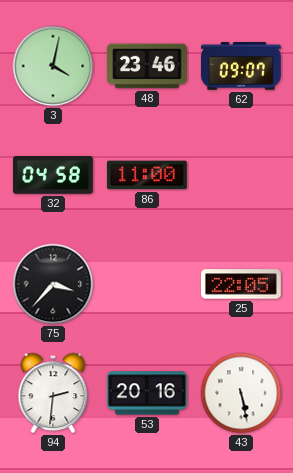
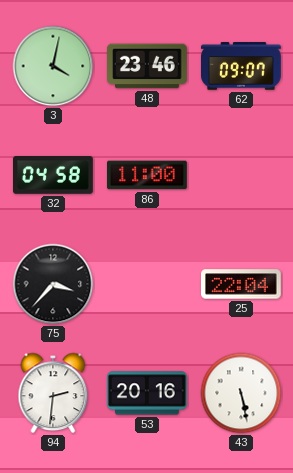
25: 22:05 -> 22:04
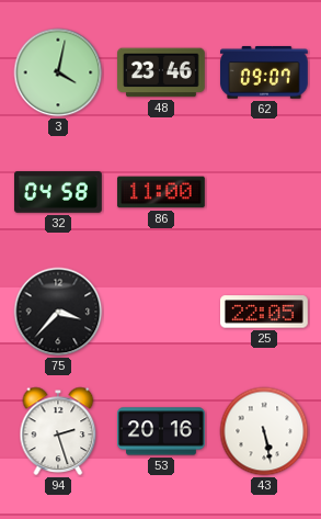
25: 22:04 -> 22:05
94: 2:31 -> 2:27
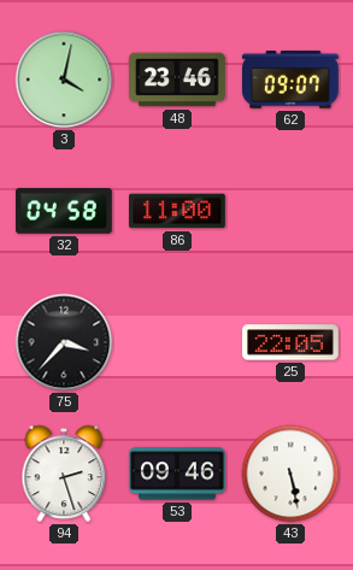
53: 20:16 -> 09:46
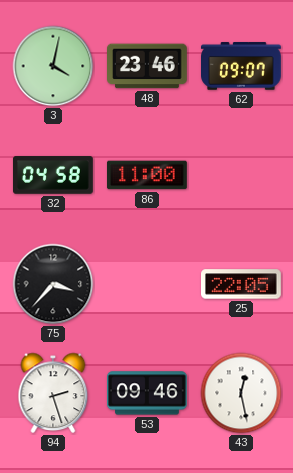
43: 5:28 -> 12:28
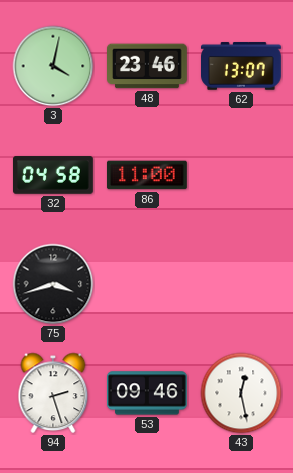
62: 09:07 -> 13:07
75: 3:37 -> 3:42
25: 22:05 -> none
